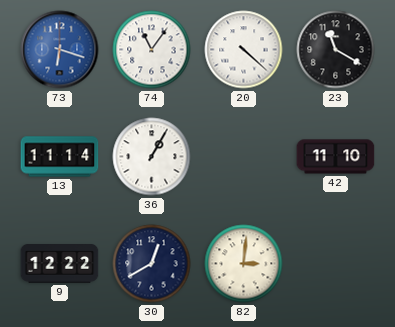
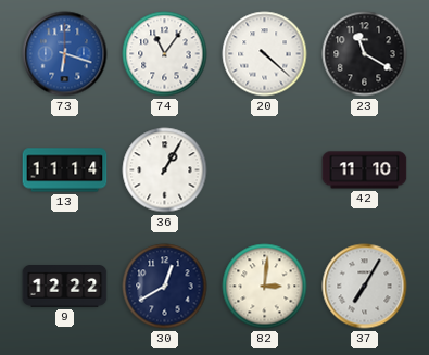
37: none -> 7:05
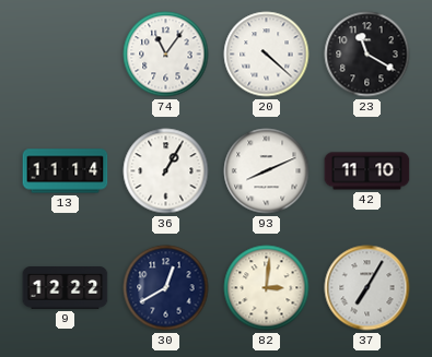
73: 6:18 -> none
93: none -> 8:11
